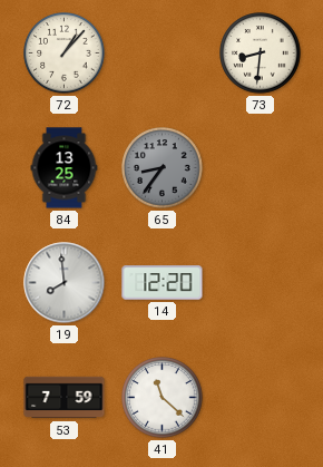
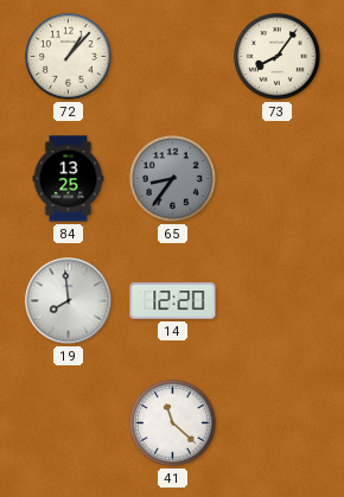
73: 8:31 -> 8:06
53: 7:59 -> none
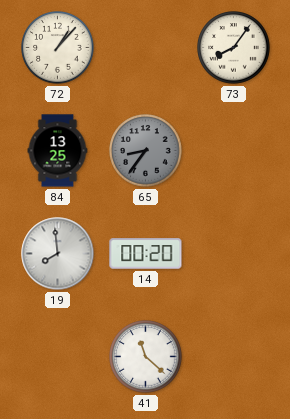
14: 12:20 -> 00:20
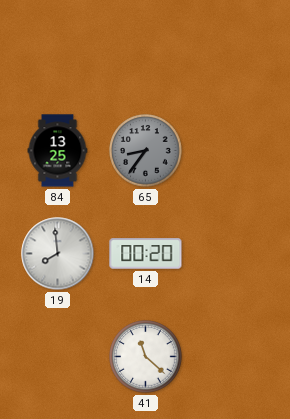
72: 1:07 -> none
73: 8:06 -> none
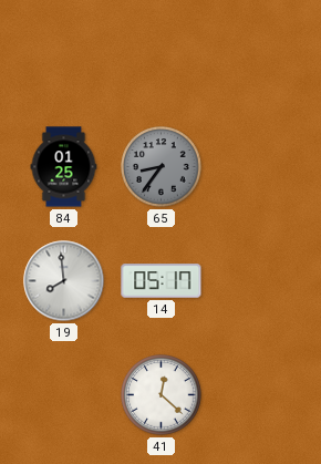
84: 13:25 -> 01:25
14: 00:20 -> 05:17
41: 11:22 -> 12:22
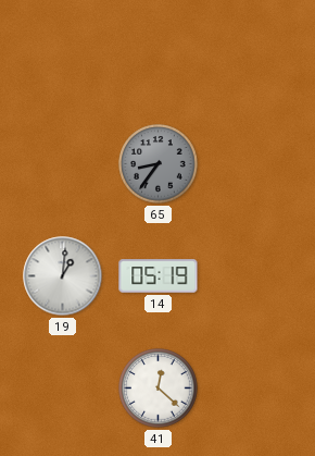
84: 01:25 -> none
19: 7:59 -> 1:01
14: 05:17 -> 05:19
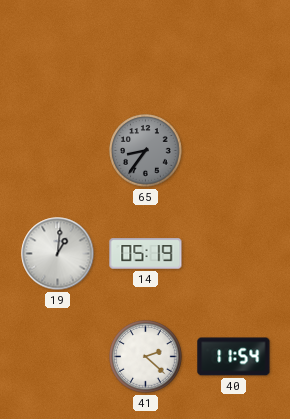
41: 12:22 -> 2:22
40: none -> 11:54
